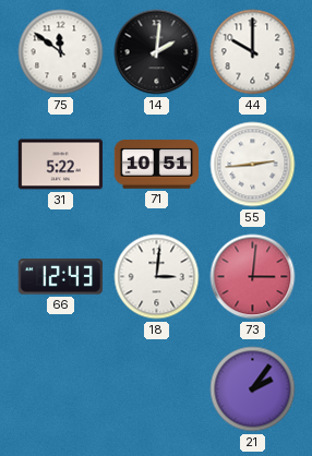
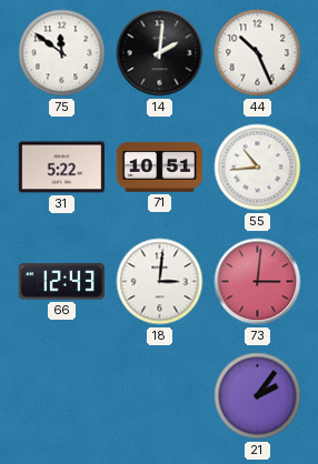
44: 10:00 -> 10:26
55: 2:44 -> 10:44
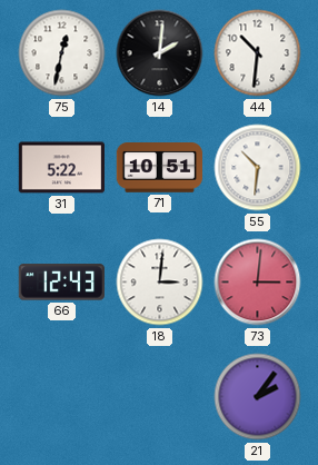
75: 11:51 -> 12:32
44: 10:26 -> 10:31
55: 10:44 -> 10:31
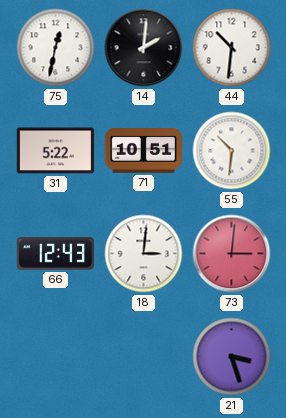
21: 2:06 -> 3:27
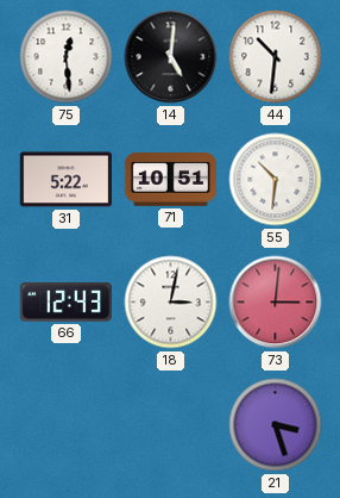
75: 12:32 -> 12:29
14: 2:01 -> 5:01
18: 3:01 -> 3:02
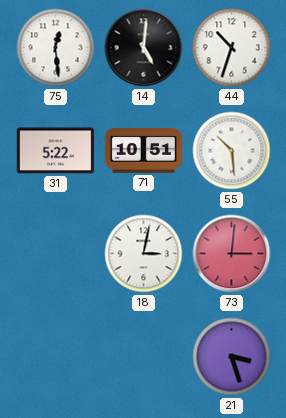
44: 10:31 -> 10:33
55: 10:31 -> 10:29
66: 12:43 -> none
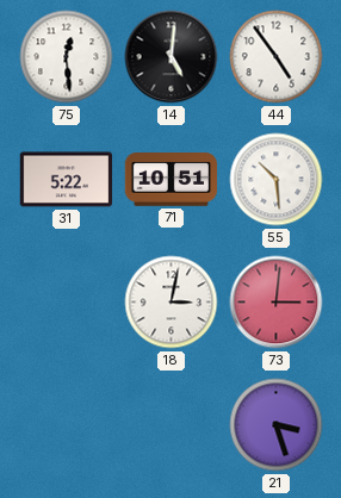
44: 10:33 -> 4:54
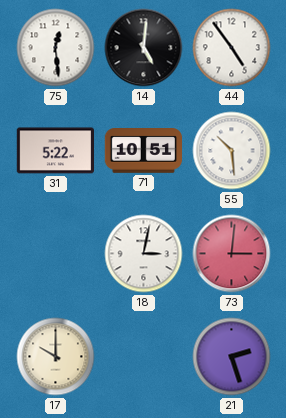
17: none -> 10:00
21: 3:27 -> 2:27
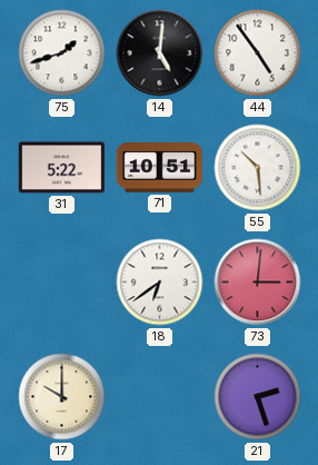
75: 12:29 -> 1:42
18: 3:02 -> 6:39
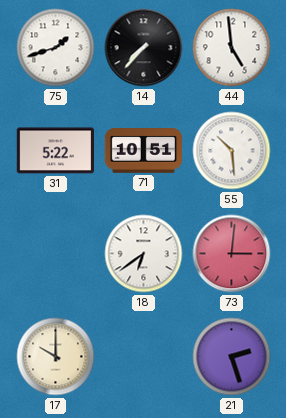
14: 5:01 -> 7:37
44: 4:54 -> 4:59
